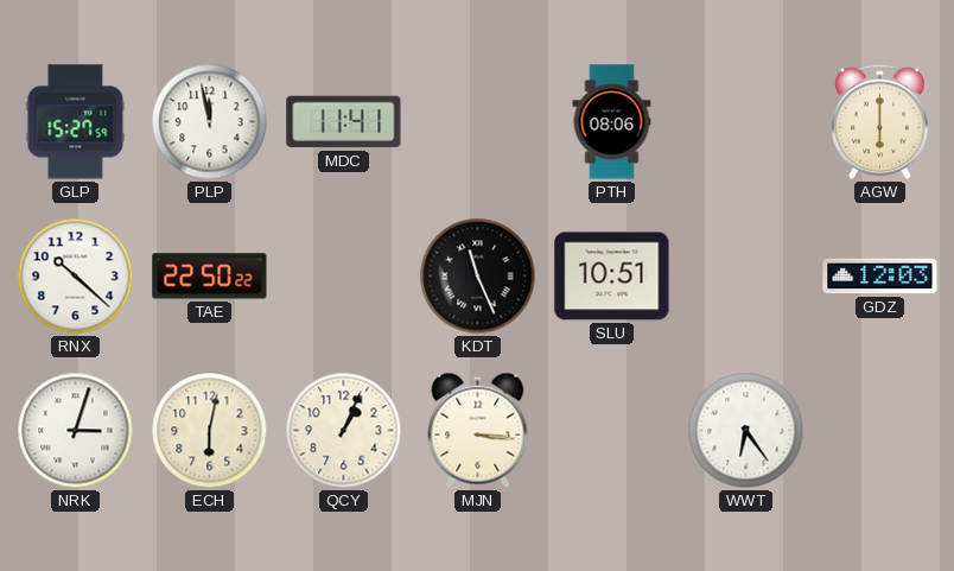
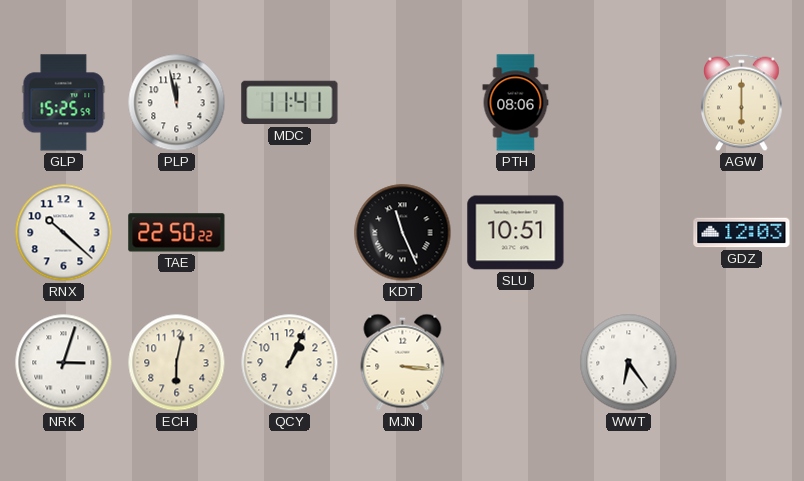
GLP: 15:27 -> 15:25
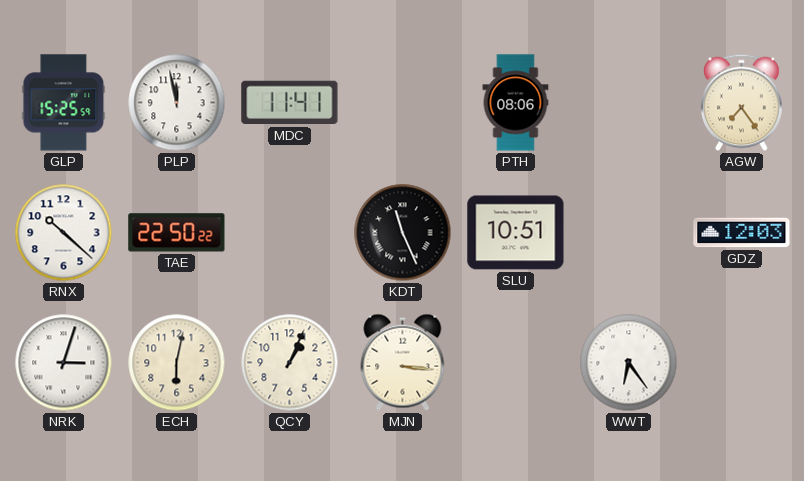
AGW: 6:00 -> 7:24
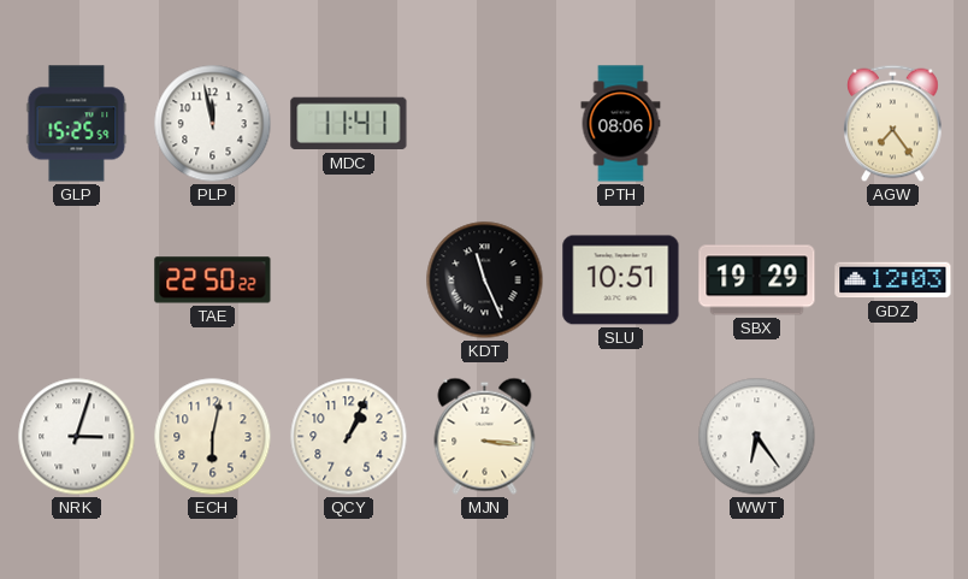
RNX: 10:22 -> none
SBX: none -> 19:29
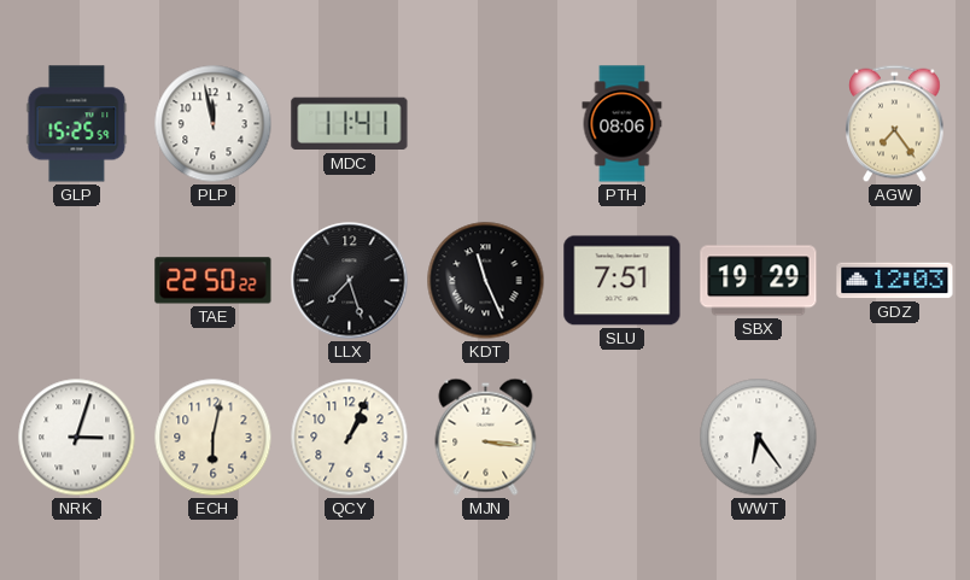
LLX: none -> 7:27
SLU: 10:51 -> 7:51
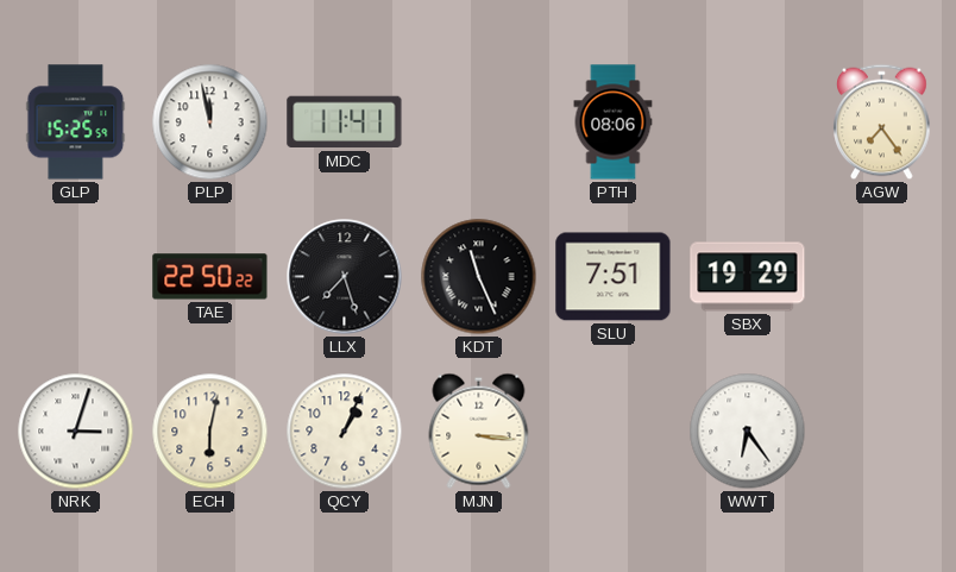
GDZ: 12:03 -> none
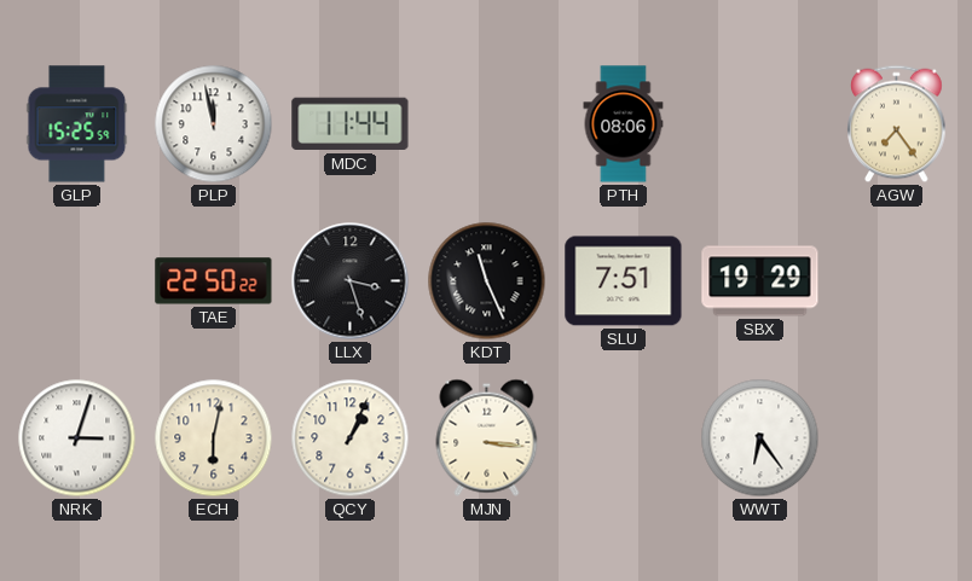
MDC: 11:41 -> 11:44
LLX: 7:27 -> 3:27
